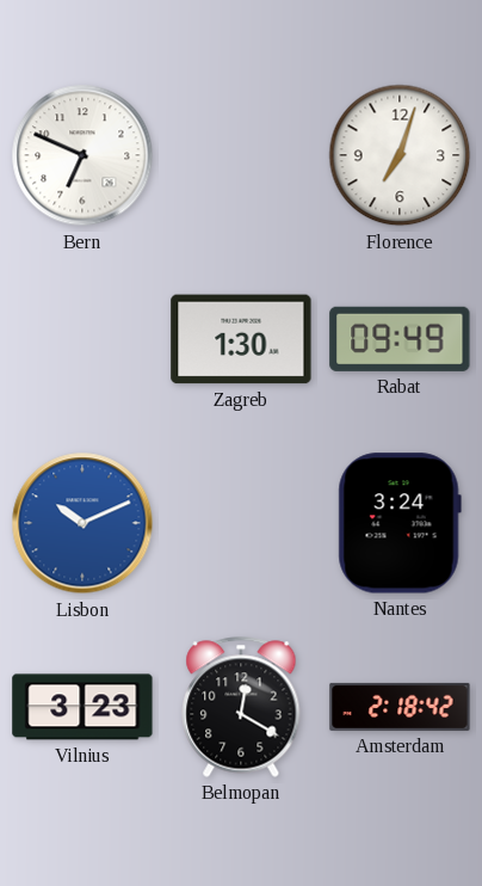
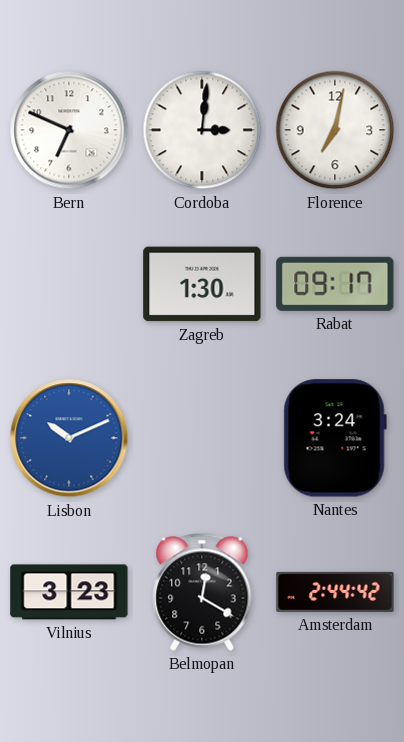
Cordoba: none -> 3:01
Florence: 7:03 -> 7:02
Rabat: 09:49 -> 09:17
Amsterdam: 2:18 -> 2:44
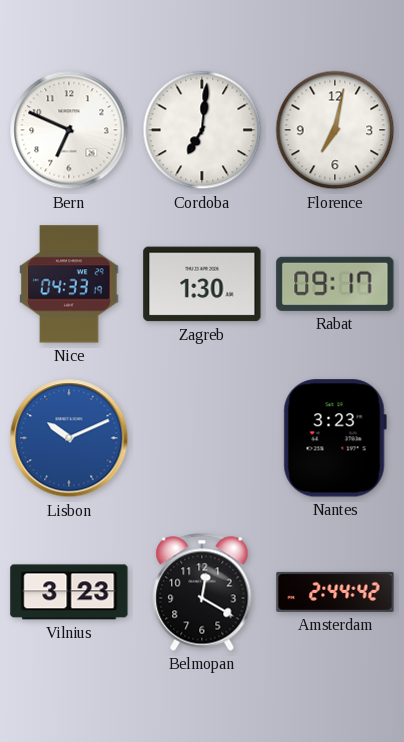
Cordoba: 3:01 -> 7:01
Nice: none -> 04:33
Nantes: 3:24 -> 3:23
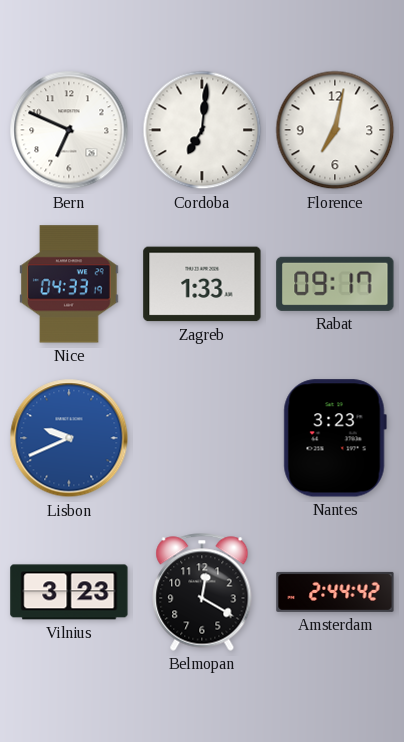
Zagreb: 1:30 -> 1:33
Lisbon: 10:11 -> 9:41
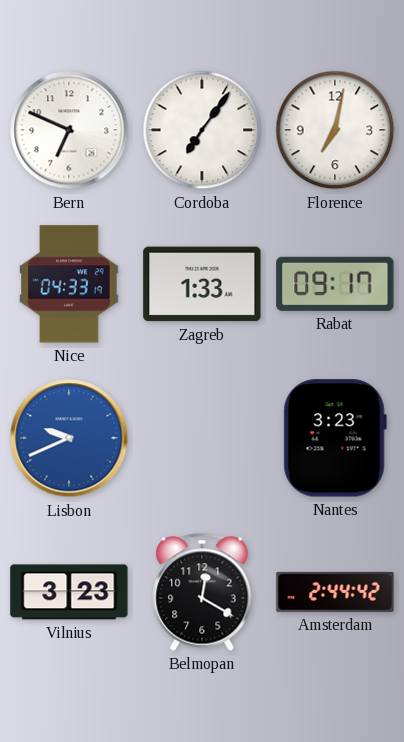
Cordoba: 7:01 -> 7:06
